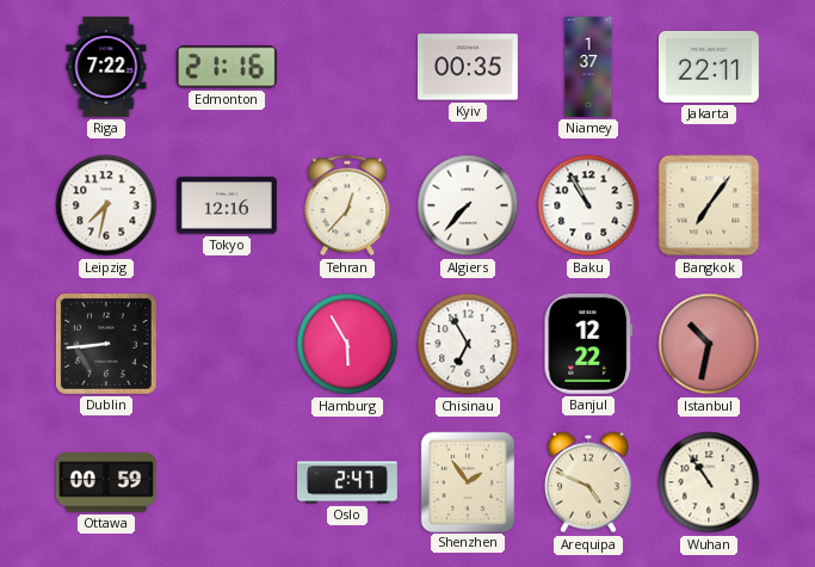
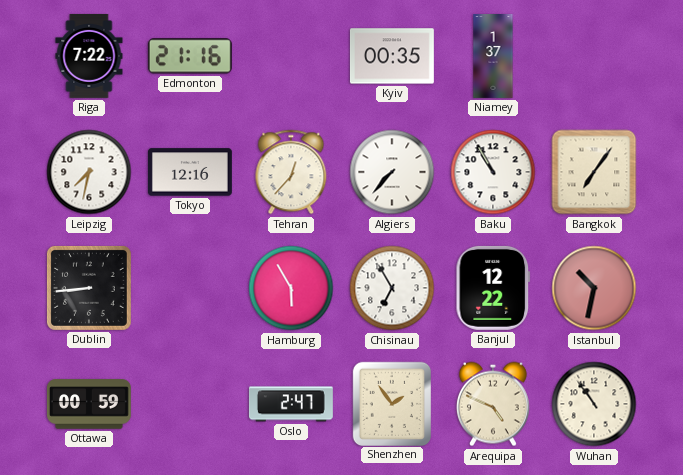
Jakarta: 22:11 -> none
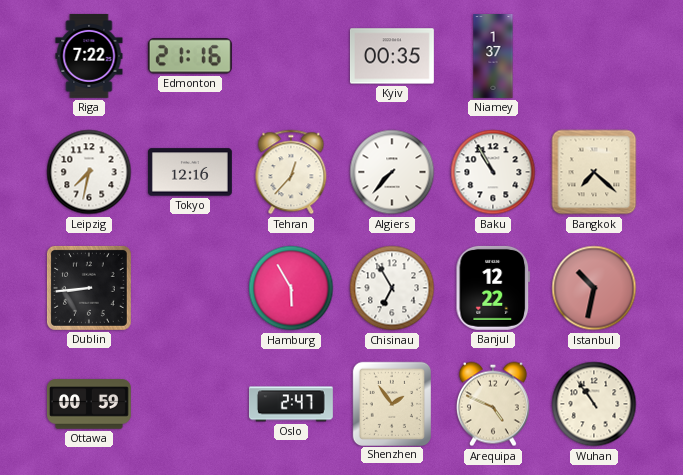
Bangkok: 7:06 -> 7:22
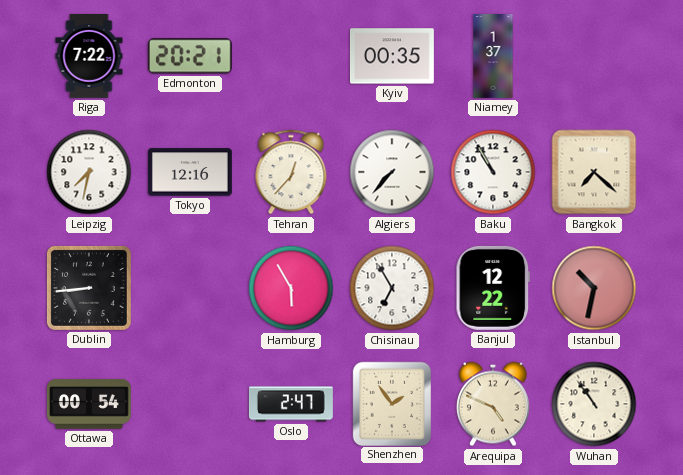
Edmonton: 21:16 -> 20:21
Ottawa: 00:59 -> 00:54
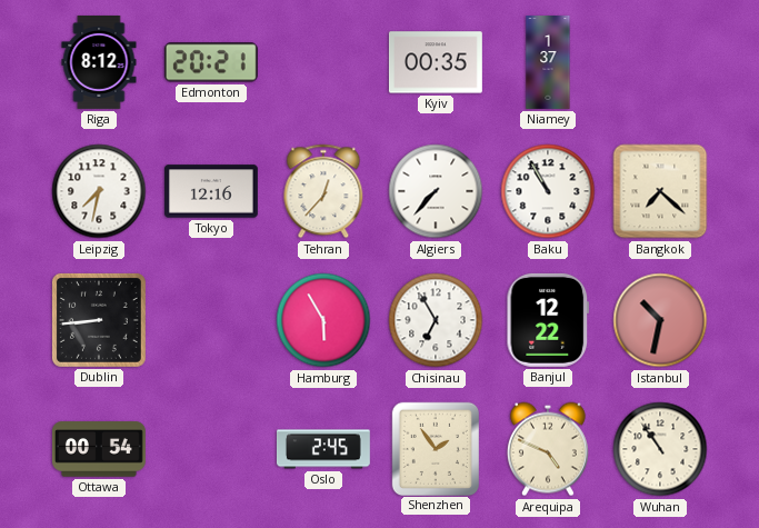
Riga: 7:22 -> 8:12
Oslo: 2:47 -> 2:45
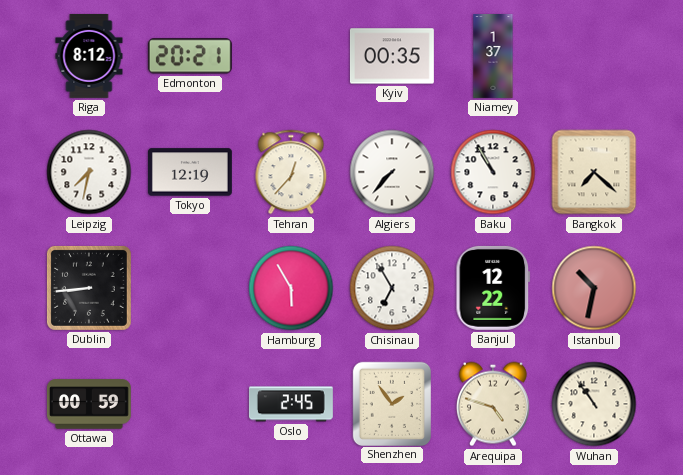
Tokyo: 12:16 -> 12:19
Ottawa: 00:54 -> 00:59
Arequipa: 4:49 -> 4:48
